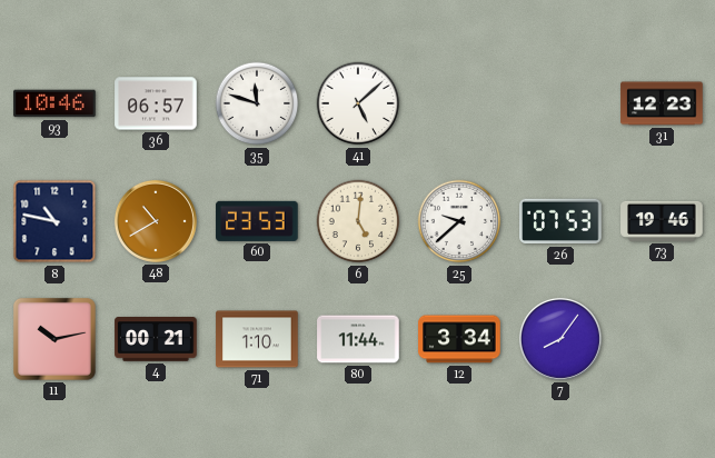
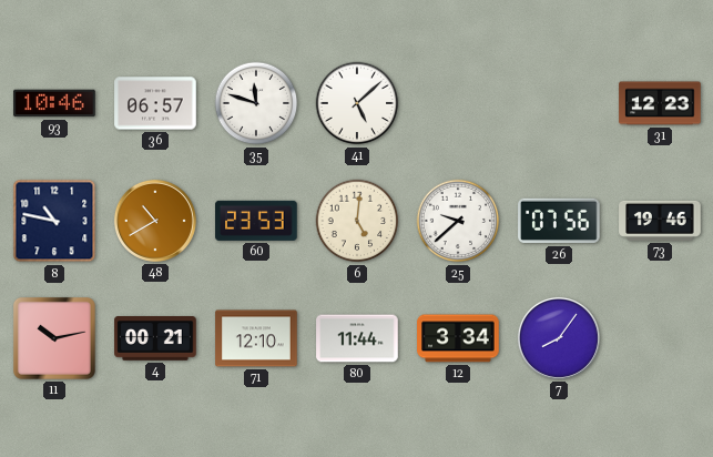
26: 07:53 -> 07:56
71: 1:10 -> 12:10
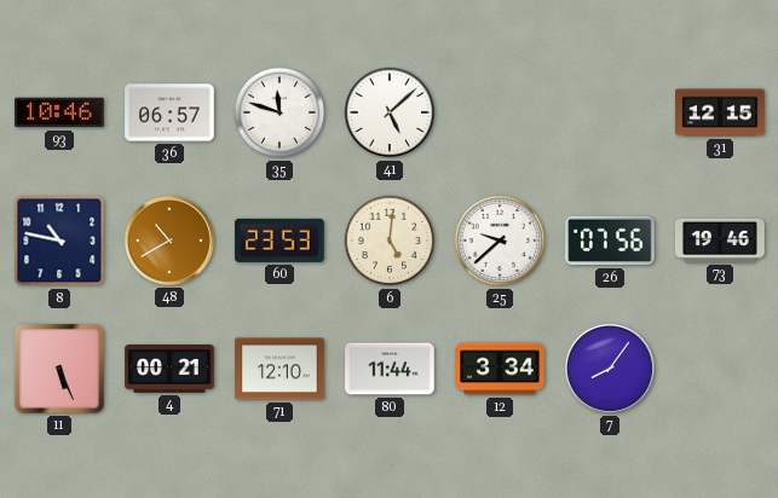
31: 12:23 -> 12:15
11: 10:13 -> 5:26
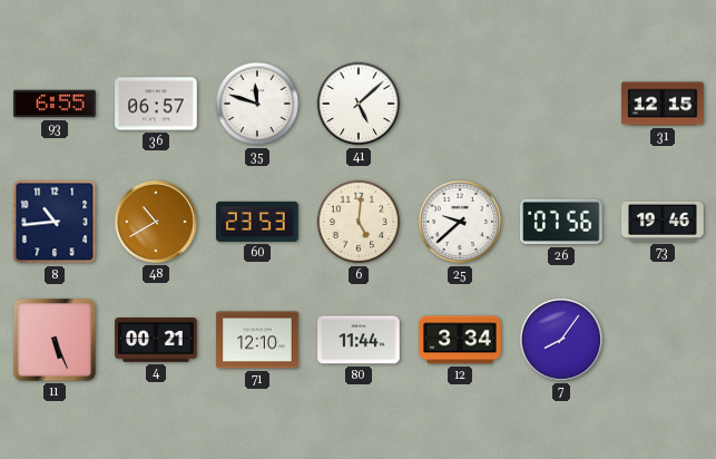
93: 10:46 -> 6:55
8: 10:47 -> 10:44
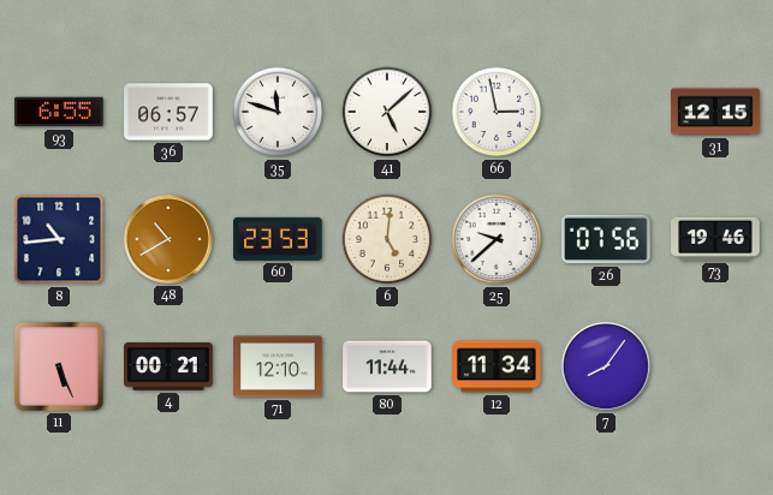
66: none -> 2:58
12: 3:34 -> 11:34
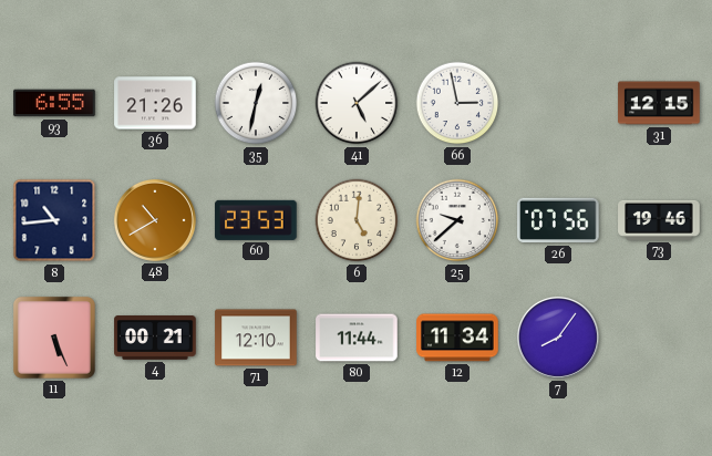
36: 06:57 -> 21:26
35: 11:48 -> 12:32
